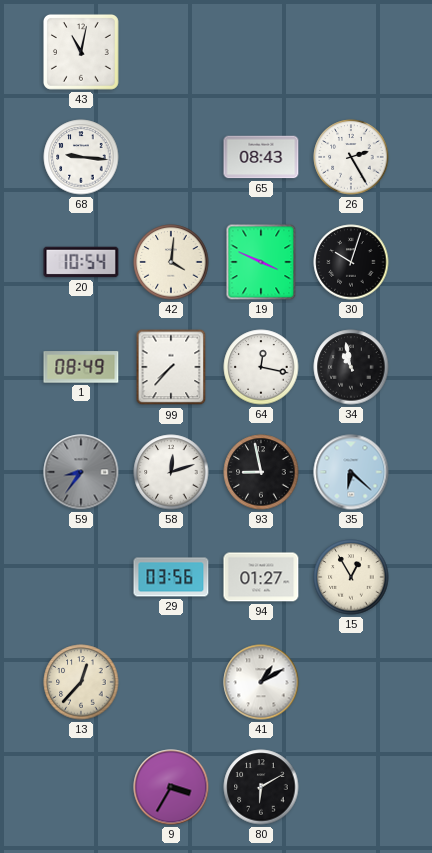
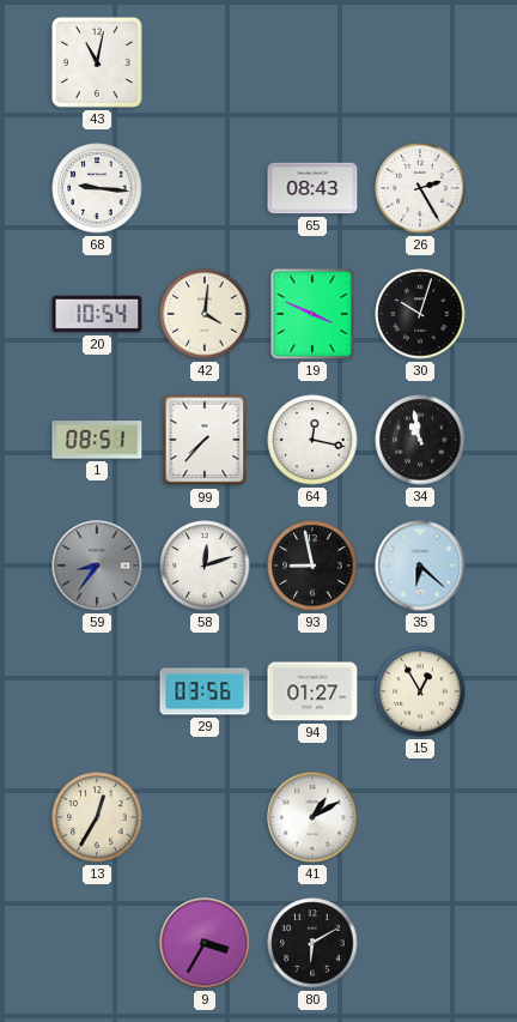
1: 08:49 -> 08:51
13: 12:37 -> 12:35
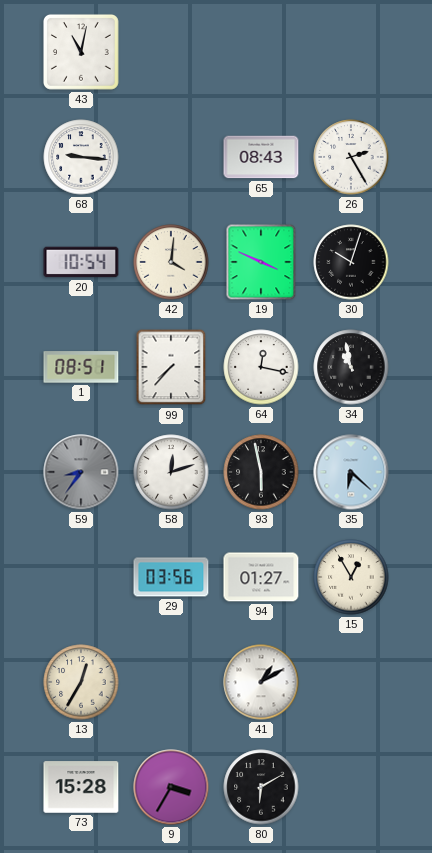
93: 8:58 -> 5:58
73: none -> 15:28
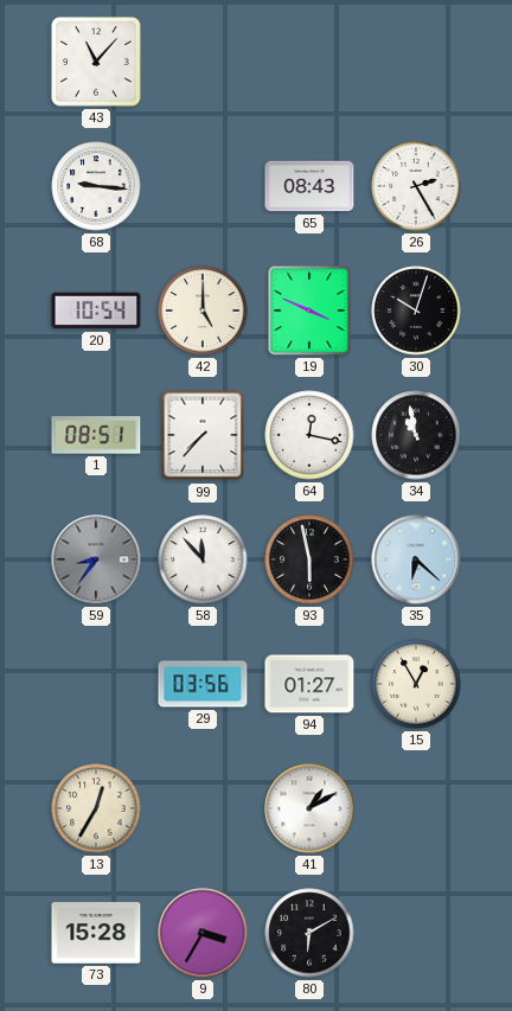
43: 11:02 -> 11:07
42: 4:01 -> 5:00
58: 12:12 -> 11:53
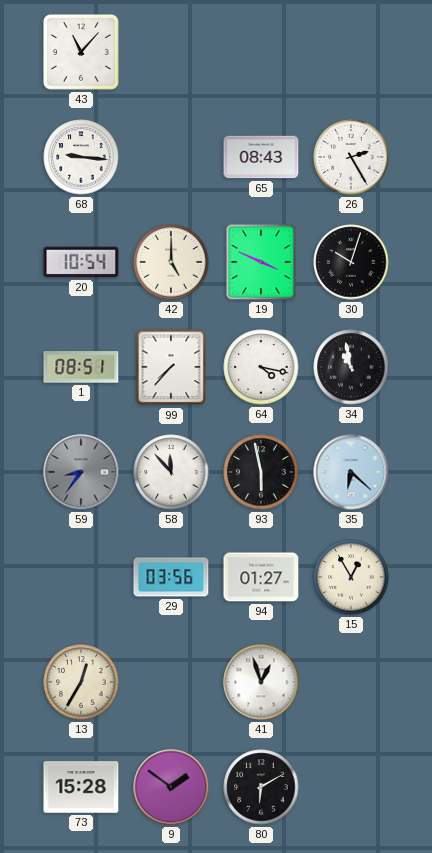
64: 12:17 -> 4:17
41: 1:10 -> 12:57
9: 3:35 -> 1:51
